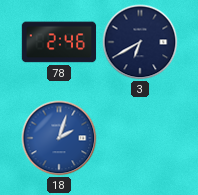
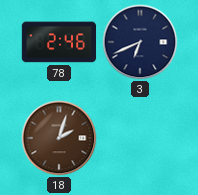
3: 6:40 -> 6:41
18 dial: blue -> brown
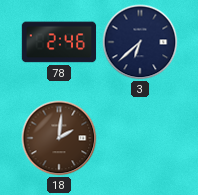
3: 6:41 -> 6:38
18: 2:03 -> 2:01
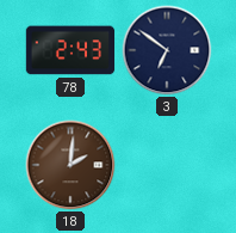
78: 2:46 -> 2:43
3: 6:38 -> 6:51
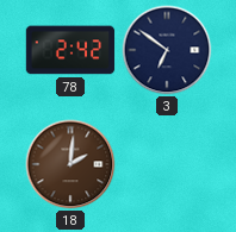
78: 2:43 -> 2:42
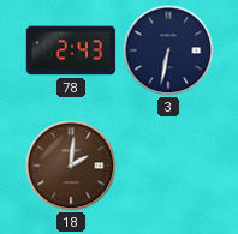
78: 2:42 -> 2:43
3: 6:51 -> 6:32
